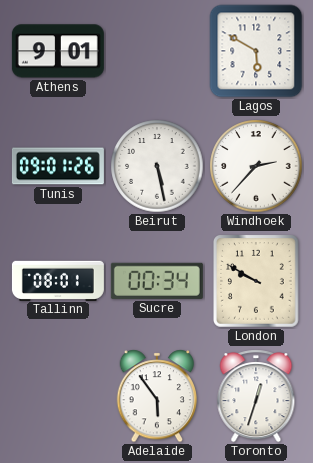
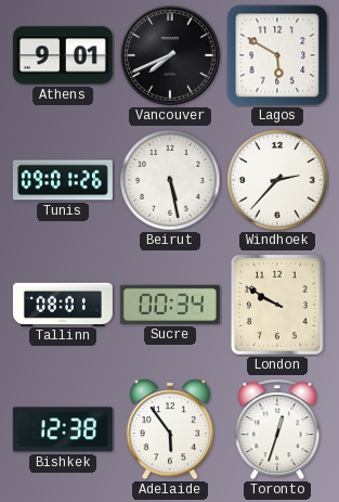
Vancouver: none -> 7:41
Bishkek: none -> 12:38
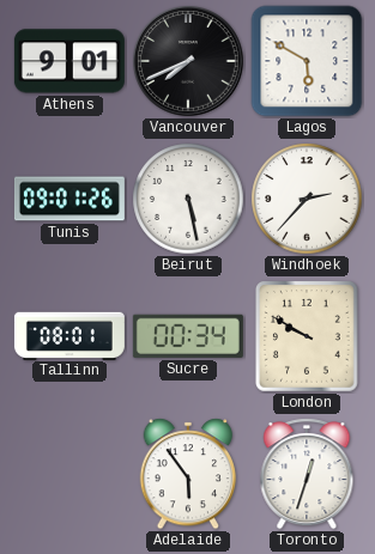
Bishkek: 12:38 -> none
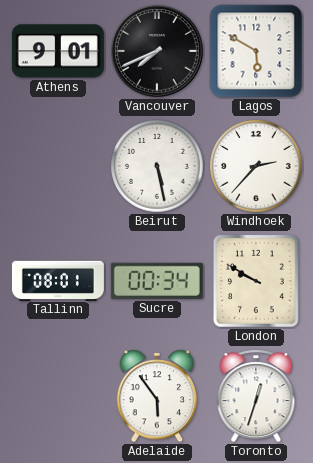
Tunis: 09:01 -> none
